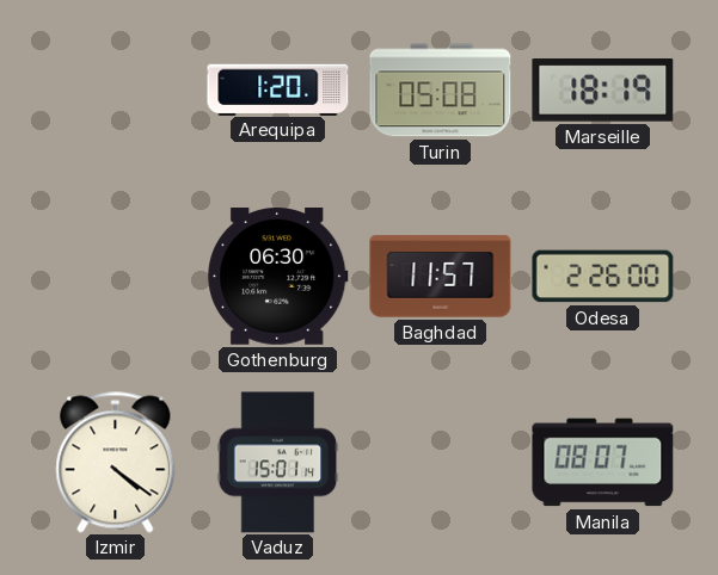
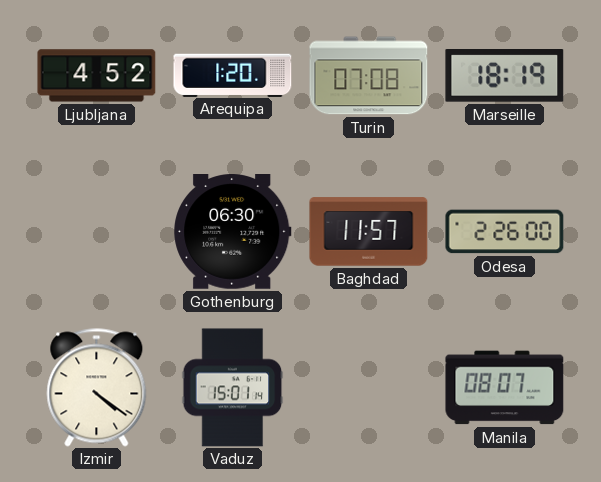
Ljubljana: none -> 4:52
Turin: 05:08 -> 07:08
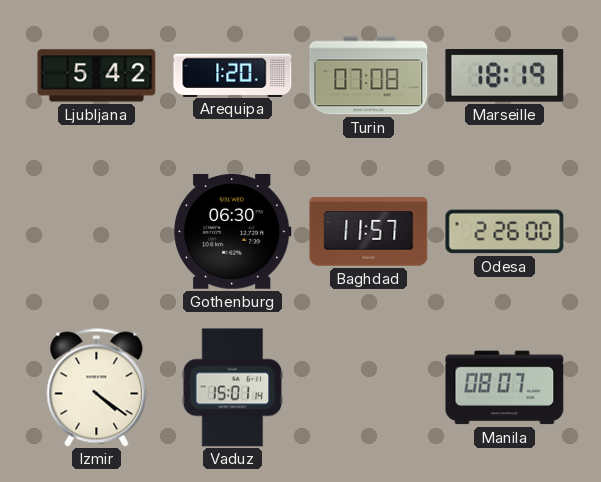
Ljubljana: 4:52 -> 5:42
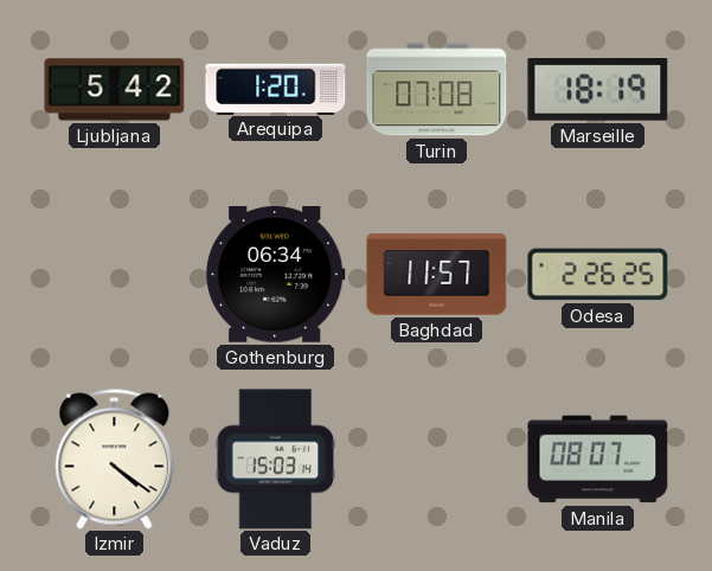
Gothenburg: 06:30 -> 06:34
Odesa: 2:26:00 -> 2:26:25
Vaduz: 15:01 -> 15:03
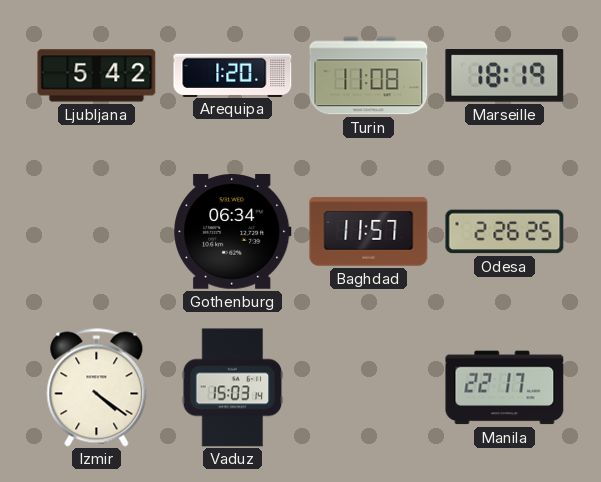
Turin: 07:08 -> 11:08
Manila: 08:07 -> 22:17
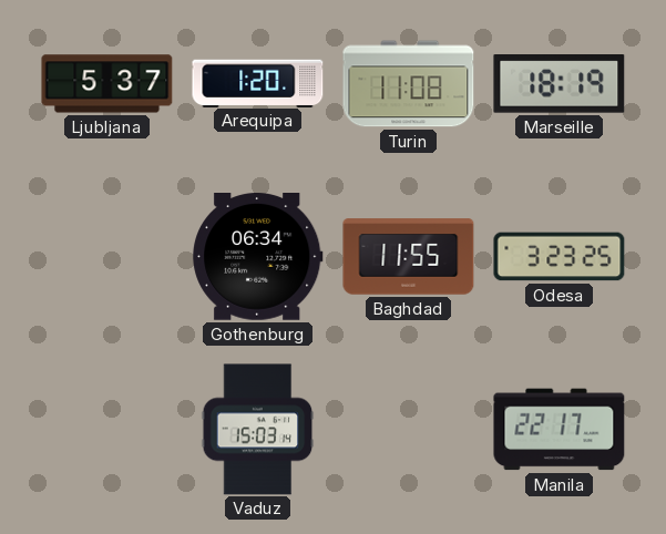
Ljubljana: 5:42 -> 5:37
Baghdad: 11:57 -> 11:55
Odesa: 2:26 -> 3:23
Izmir: 4:21 -> none
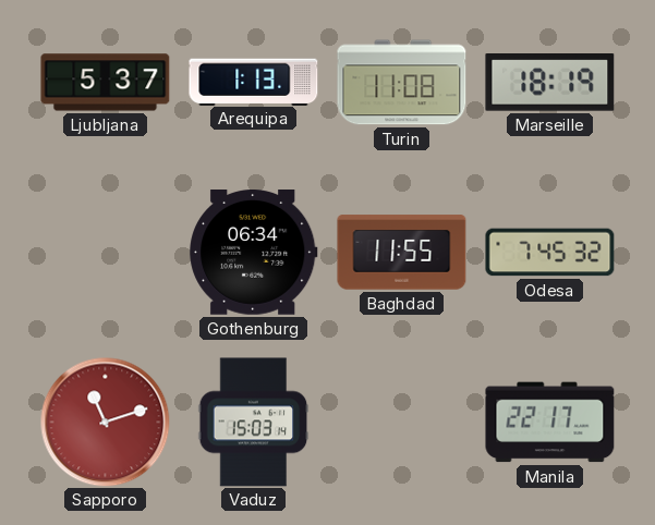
Arequipa: 1:20 -> 1:13
Odesa: 3:23 -> 7:45
Sapporo: none -> 11:12
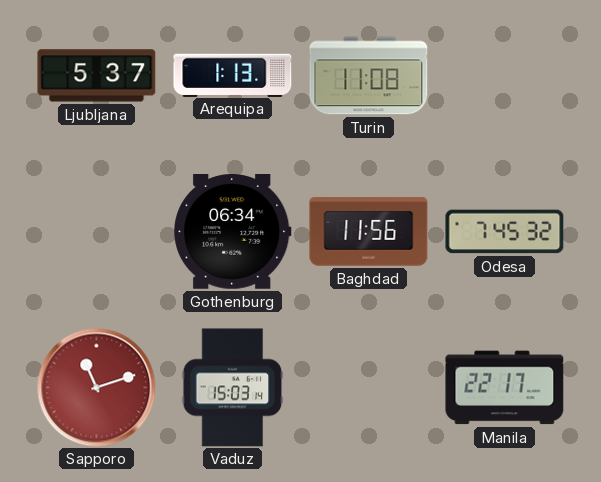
Marseille: 18:19 -> none
Baghdad: 11:55 -> 11:56
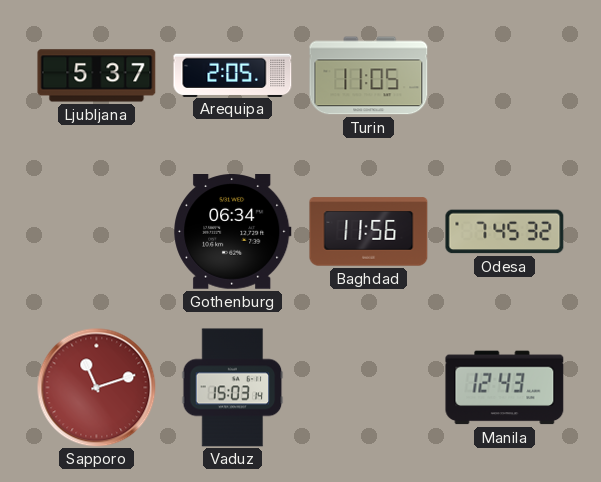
Arequipa: 1:13 -> 2:05
Turin: 11:08 -> 11:05
Manila: 22:17 -> 12:43
